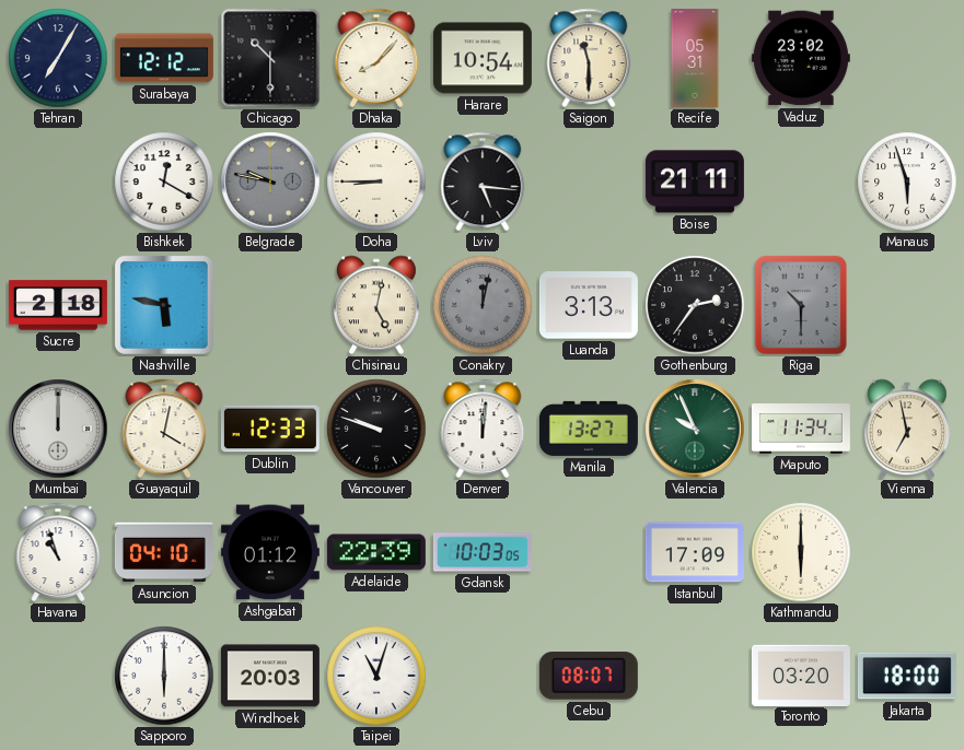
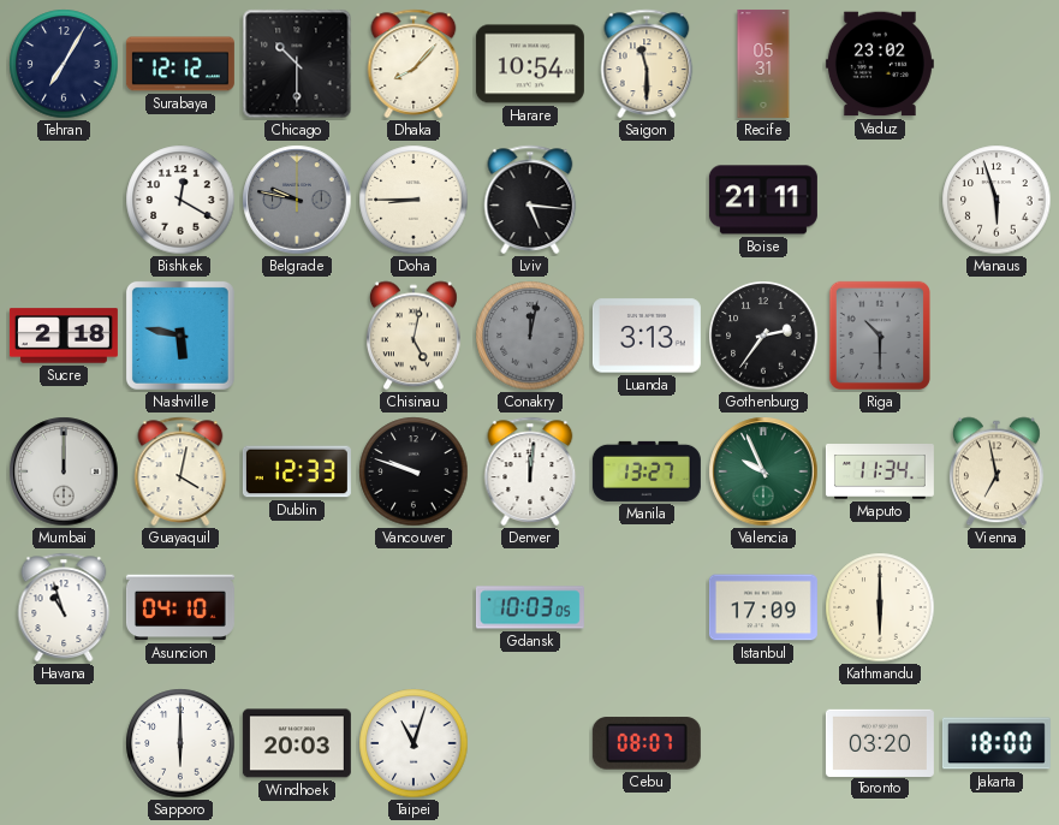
Ashgabat: 01:12 -> none
Adelaide: 22:39 -> none
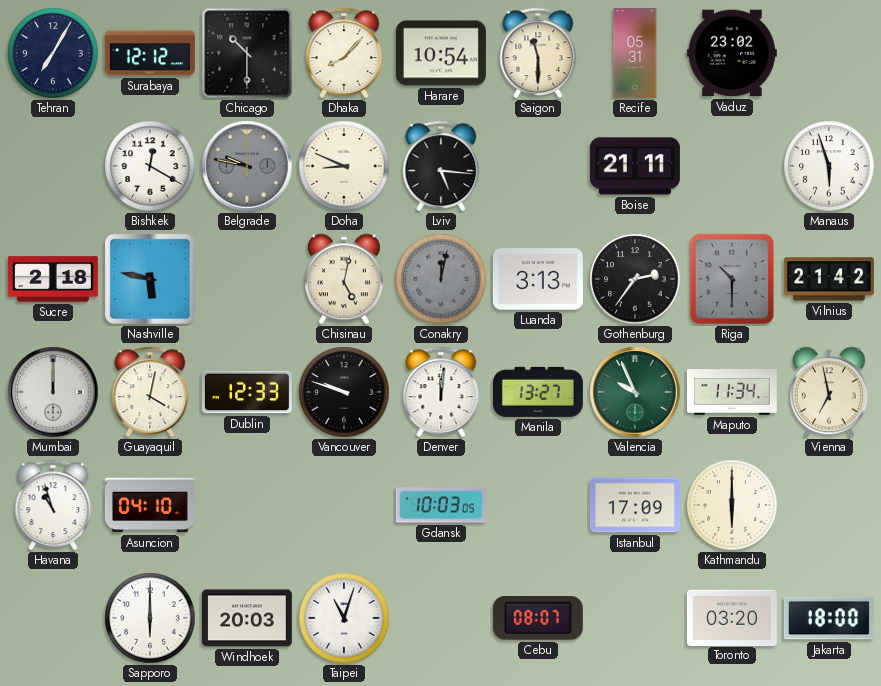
Doha: 8:45 -> 8:49
Vilnius: none -> 21:42
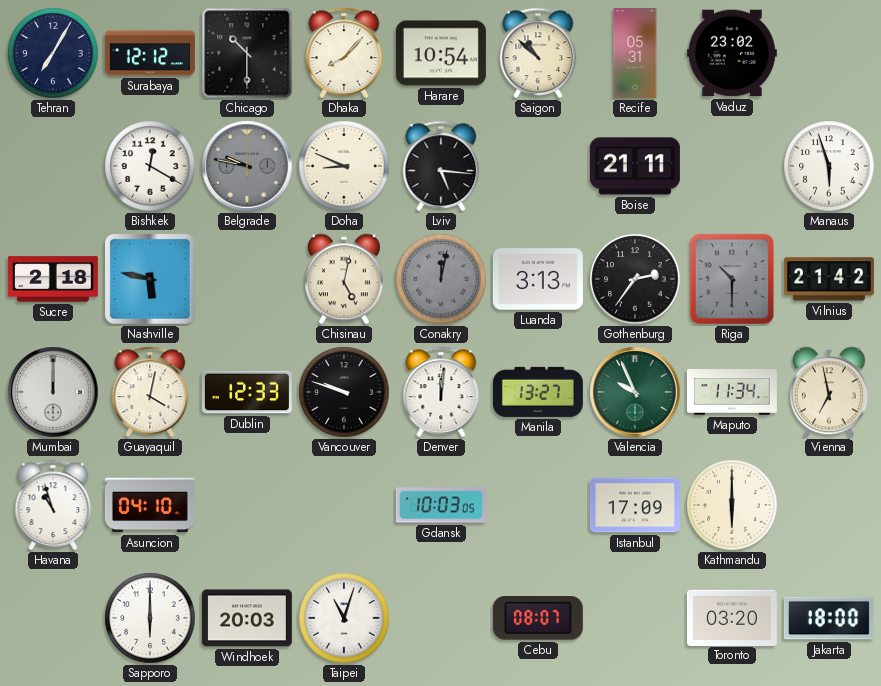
Saigon: 11:30 -> 10:52
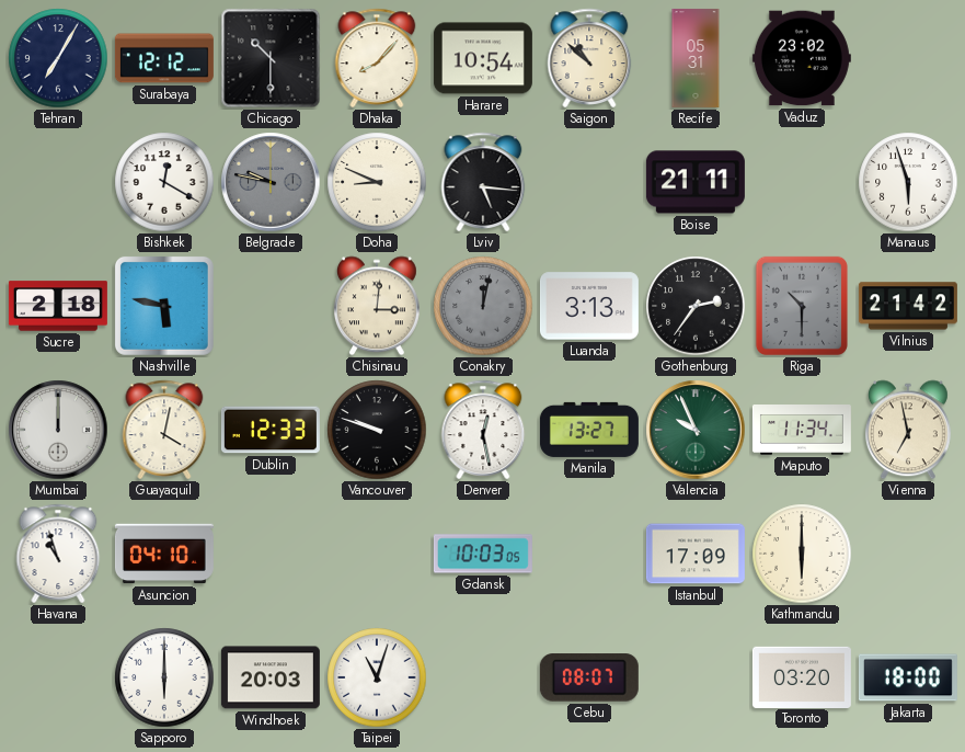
Chisinau: 5:02 -> 3:01
Denver: 12:01 -> 12:28
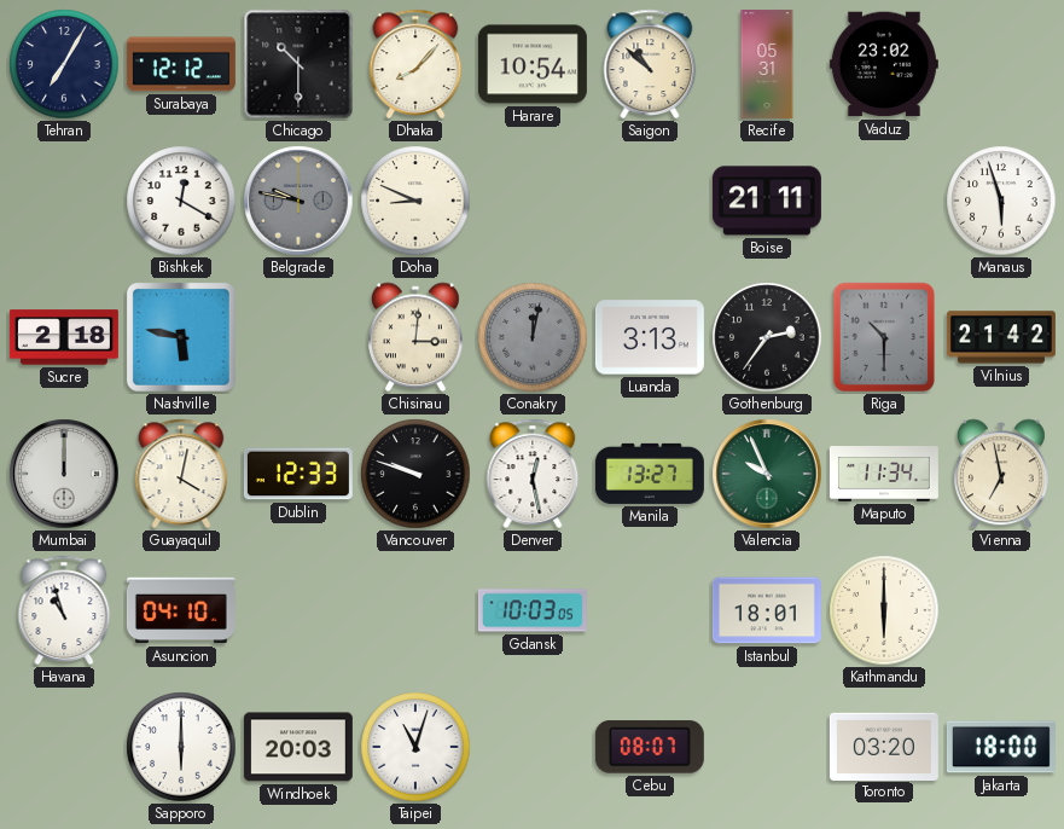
Lviv: 5:16 -> none
Istanbul: 17:09 -> 18:01
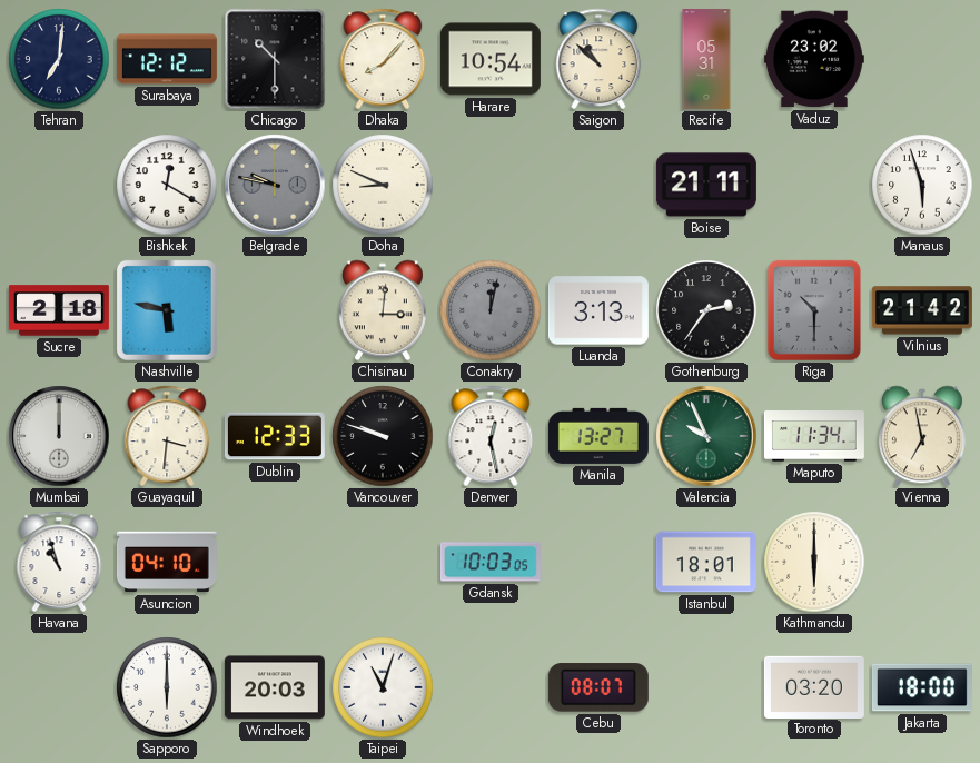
Tehran: 7:05 -> 7:01
Guayaquil: 4:02 -> 3:31
